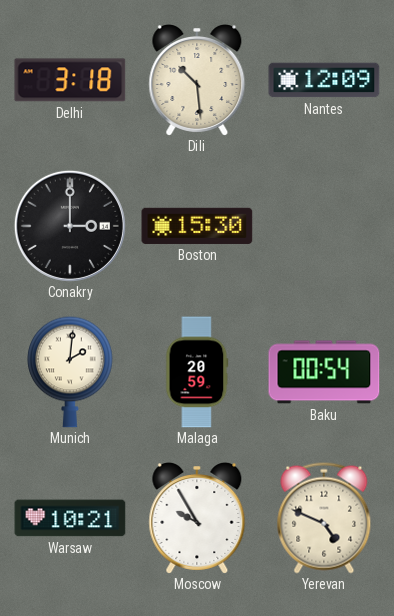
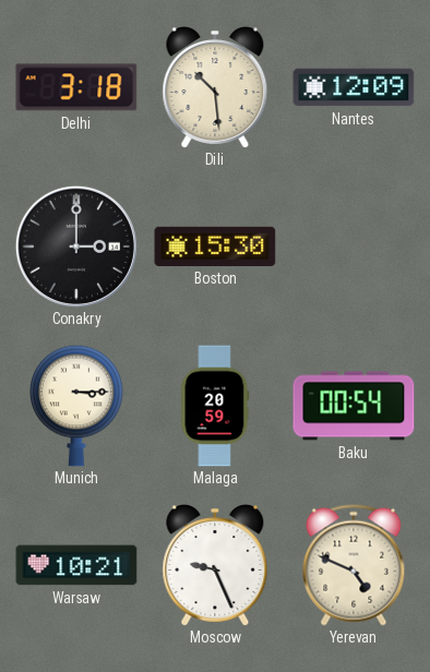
Munich: 2:01 -> 3:15
Moscow: 9:55 -> 9:26
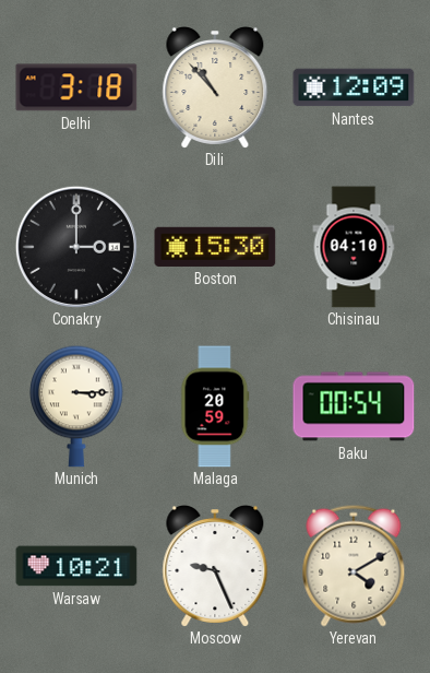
Dili: 10:29 -> 10:53
Chisinau: none -> 04:10
Yerevan: 4:49 -> 4:10
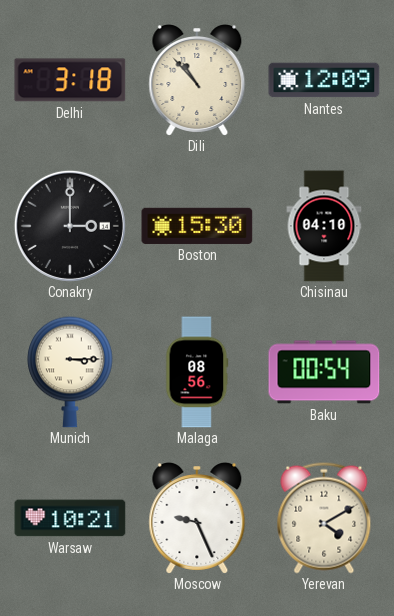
Malaga: 20:59 -> 08:56
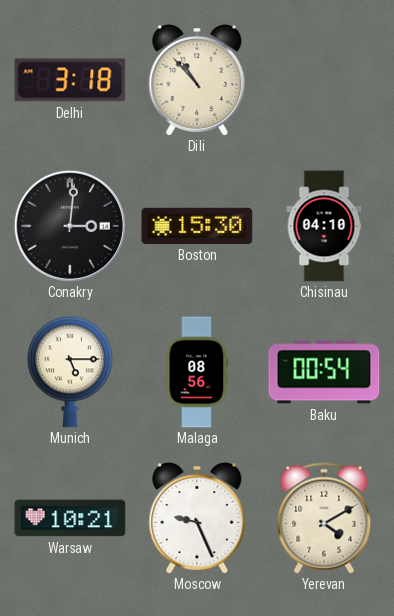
Nantes: 12:09 -> none
Conakry: 3:00 -> 3:01
Munich: 3:15 -> 5:15
